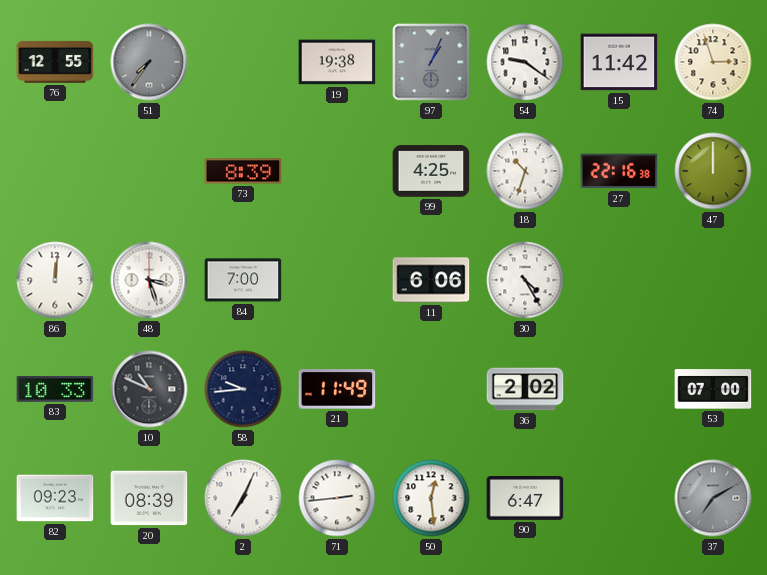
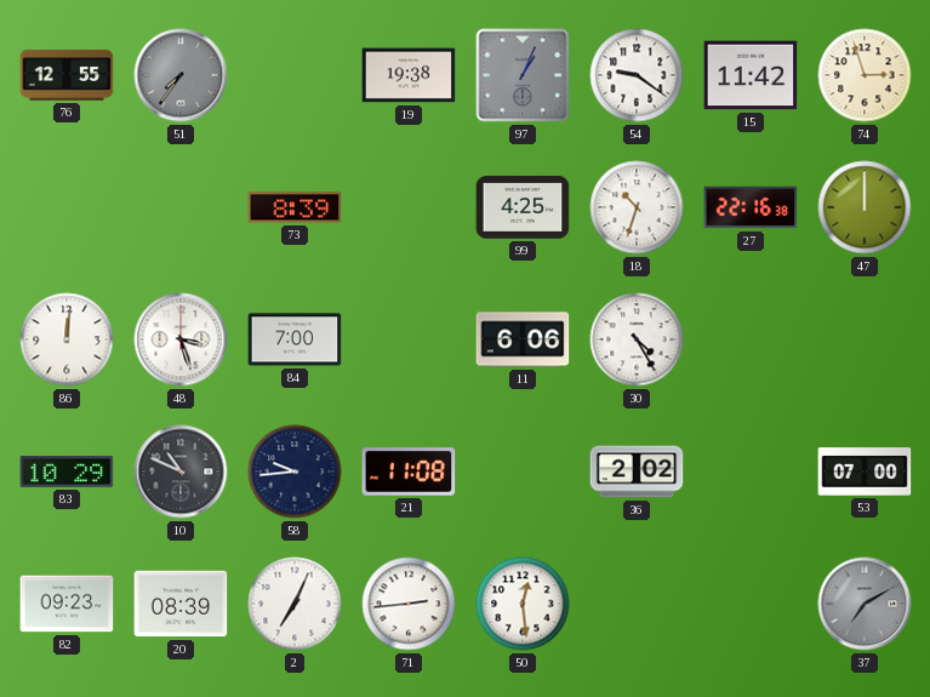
83: 10:33 -> 10:29
21: 11:49 -> 11:08
90: 6:47 -> none
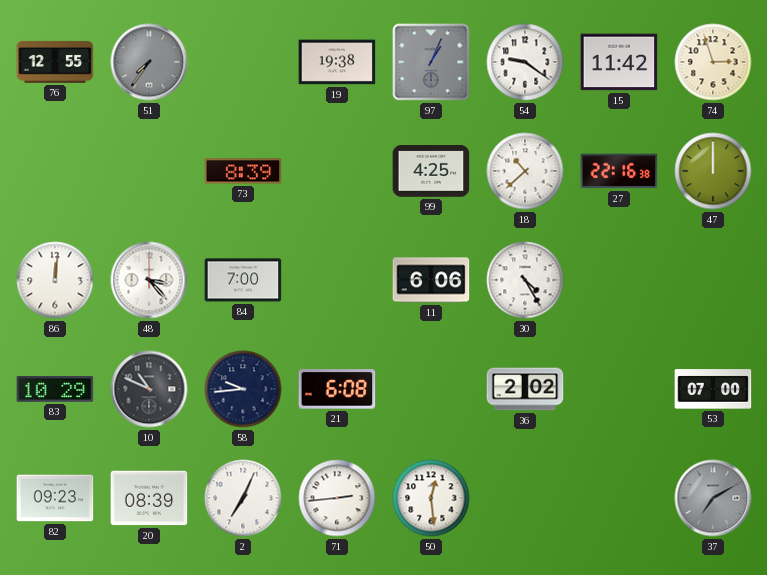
18: 10:33 -> 10:38
48: 3:27 -> 3:23
21: 11:08 -> 6:08
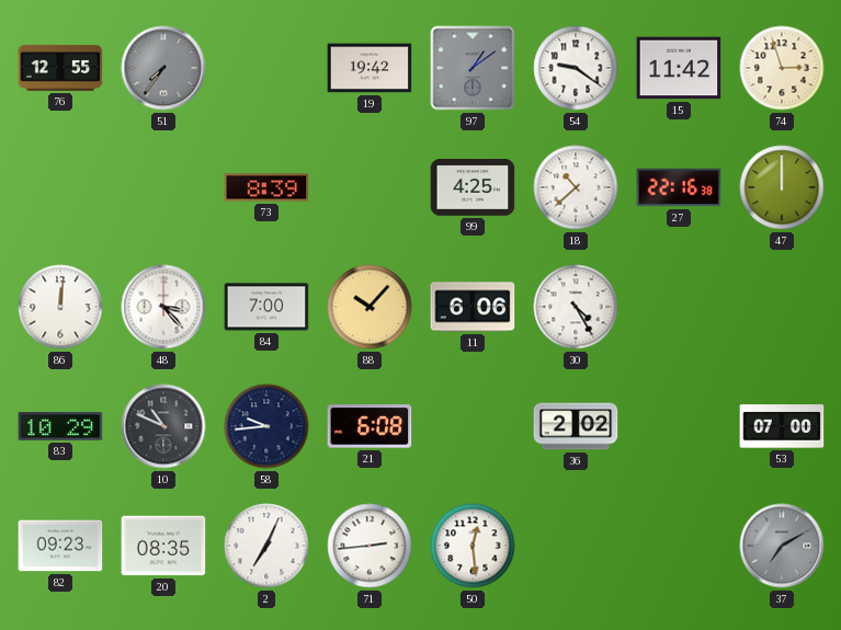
19: 19:38 -> 19:42
97: 1:04 -> 1:09
88: none -> 10:07
20: 08:39 -> 08:35
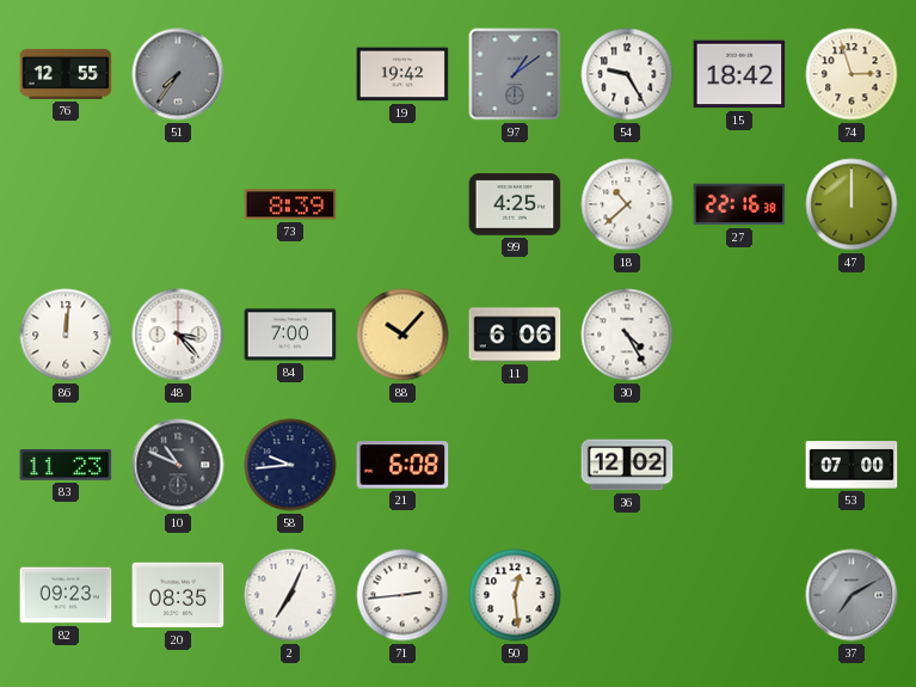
54: 9:21 -> 9:25
15: 11:42 -> 18:42
83: 10:29 -> 11:23
36: 2:02 -> 12:02
